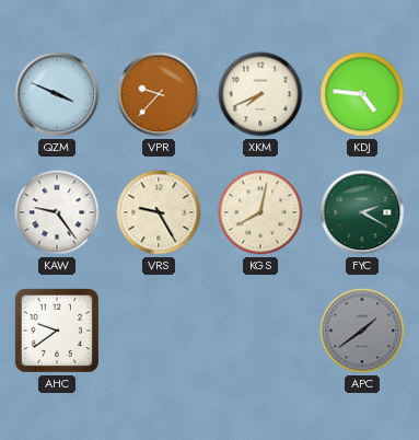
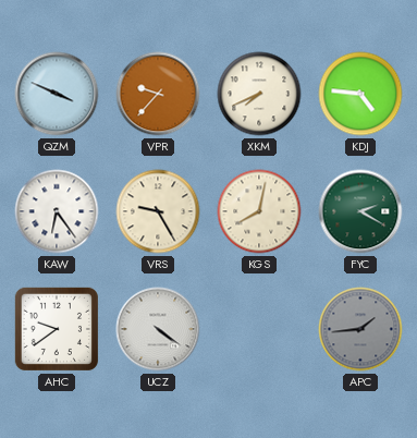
KAW: 9:24 -> 6:24
UCZ: none -> 4:21
APC: 1:39 -> 1:44
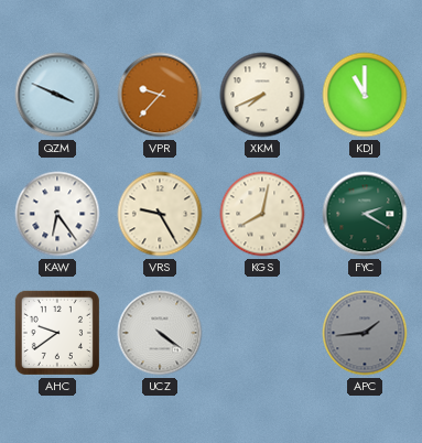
KDJ: 4:46 -> 11:00
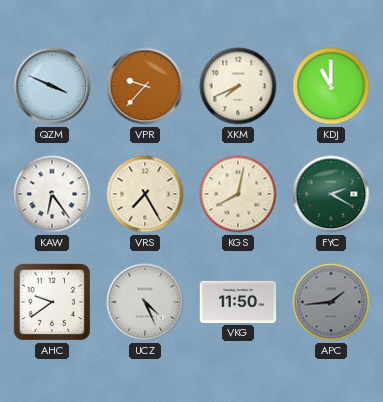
VRS: 9:25 -> 7:25
UCZ: 4:21 -> 4:26
VKG: none -> 11:50
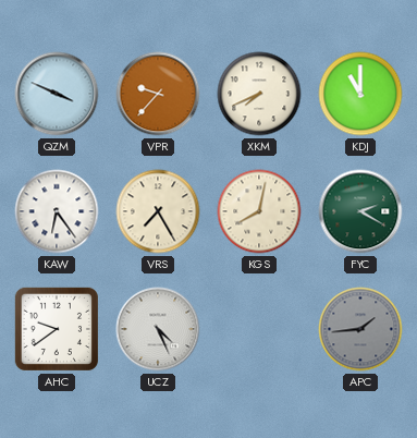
VKG: 11:50 -> none
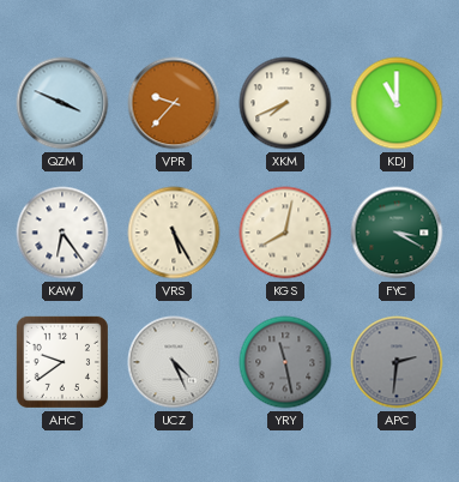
VRS: 7:25 -> 5:25
FYC: 2:20 -> 3:20
YRY: none -> 11:28
APC: 1:44 -> 2:31
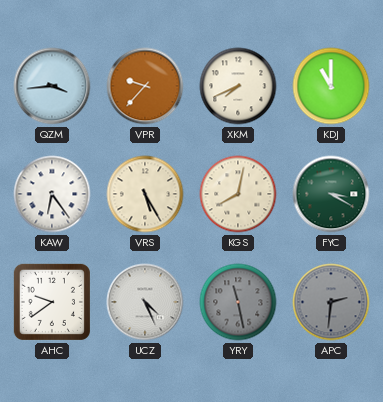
QZM: 3:49 -> 3:44
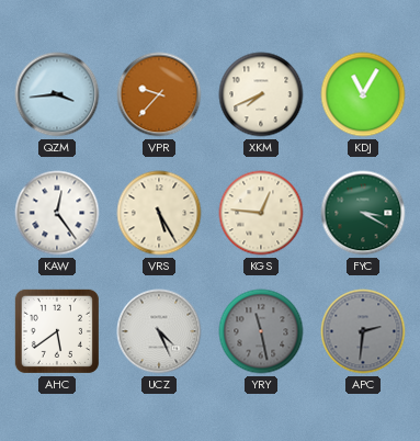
KDJ: 11:00 -> 11:05
KAW: 6:24 -> 12:24
KGS: 8:02 -> 12:46
AHC: 9:39 -> 5:39
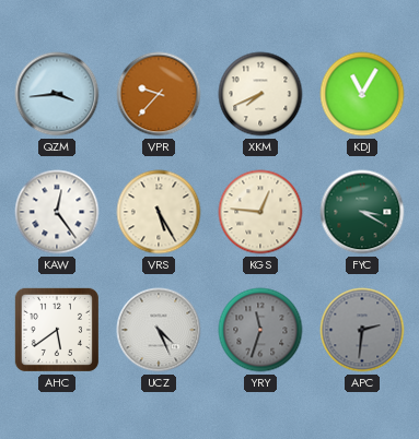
YRY: 11:28 -> 11:33
